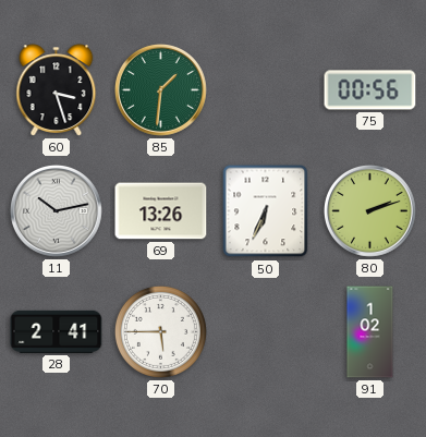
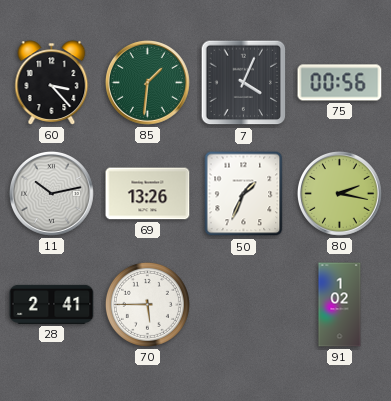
60: 3:27 -> 3:23
7: none -> 4:04
50: 6:34 -> 1:34
80: 2:12 -> 2:17
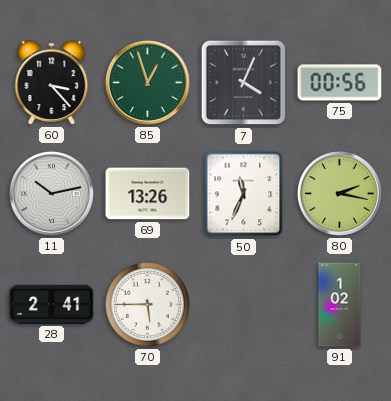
85: 1:31 -> 12:57
50: 1:34 -> 11:34
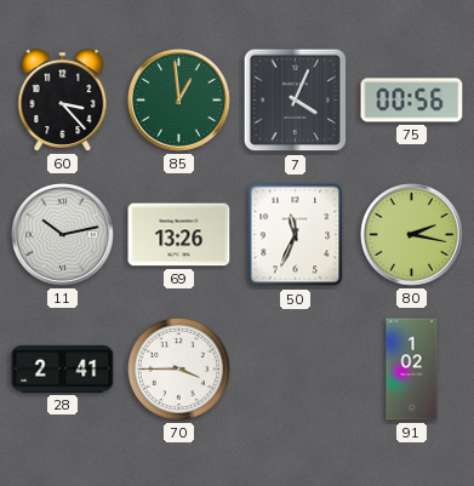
85: 12:57 -> 12:59
70: 5:45 -> 3:45
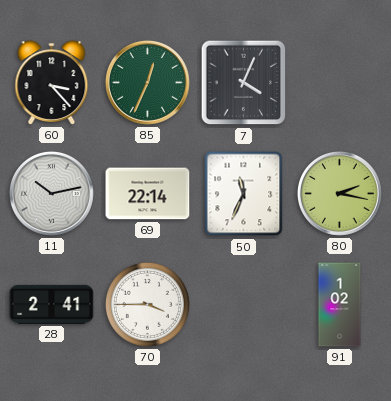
85: 12:59 -> 12:34
75: 00:56 -> none
69: 13:26 -> 22:14
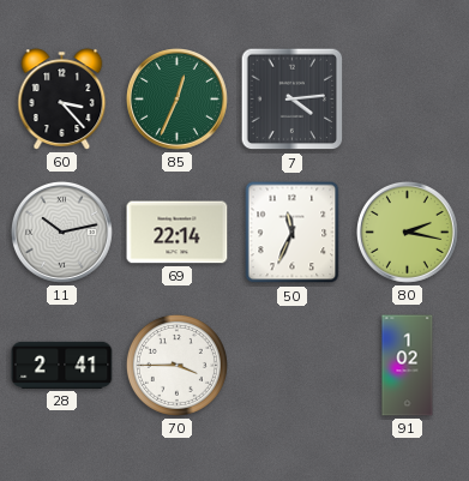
7: 4:04 -> 4:14
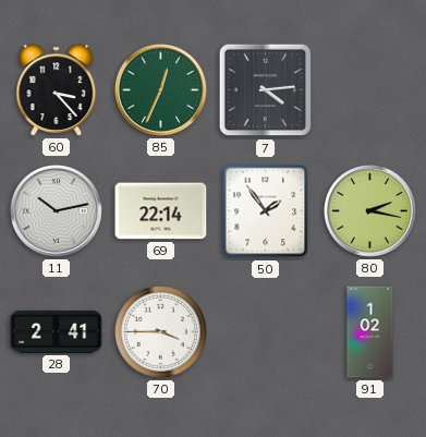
50: 11:34 -> 1:54
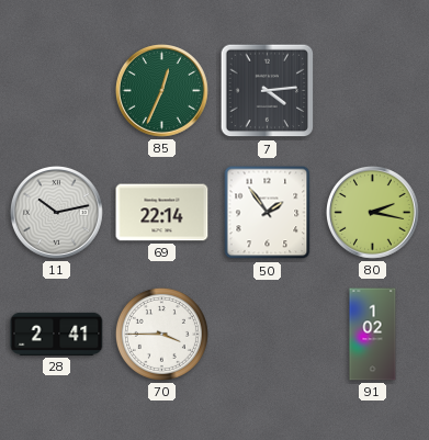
60: 3:23 -> none
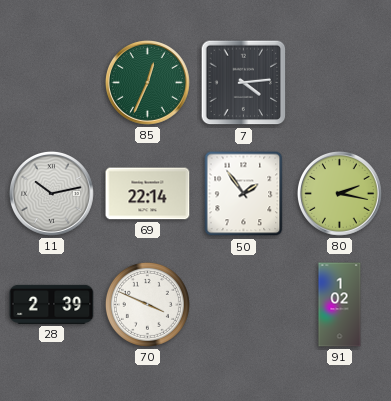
28: 2:41 -> 2:39
70: 3:45 -> 3:49
